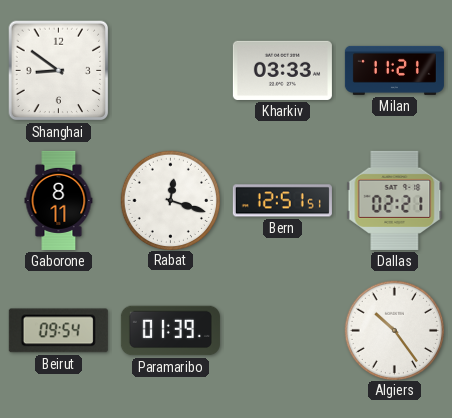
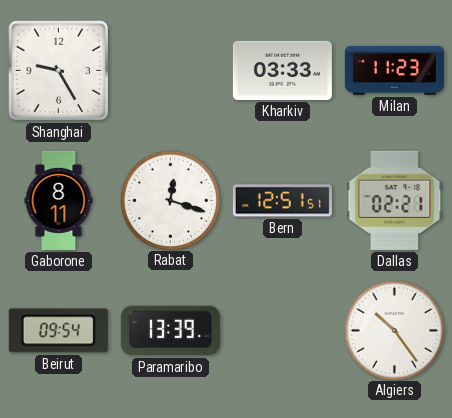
Shanghai: 8:51 -> 9:25
Milan: 11:21 -> 11:23
Paramaribo: 01:39 -> 13:39
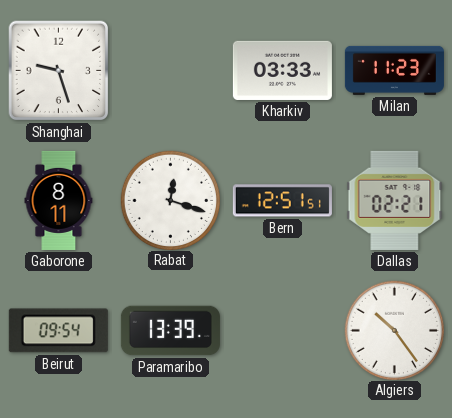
Shanghai: 9:25 -> 9:27
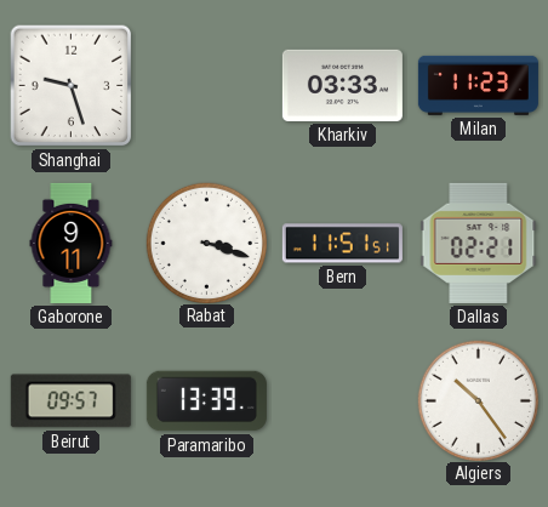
Gaborone: 8:11 -> 9:11
Rabat: 12:18 -> 3:18
Bern: 12:51 -> 11:51
Beirut: 09:54 -> 09:57
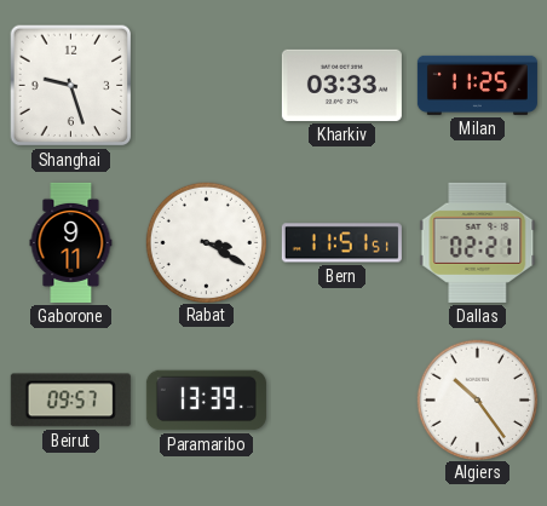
Milan: 11:23 -> 11:25
Rabat: 3:18 -> 3:20
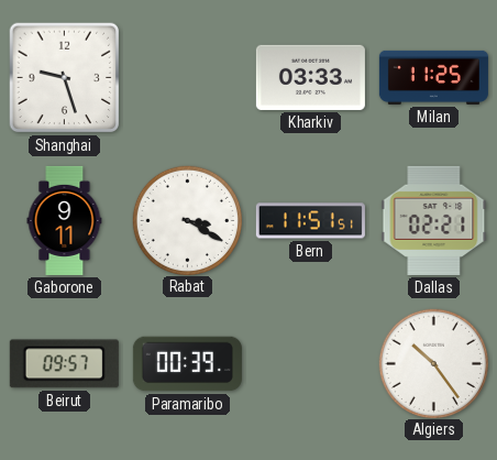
Paramaribo: 13:39 -> 00:39
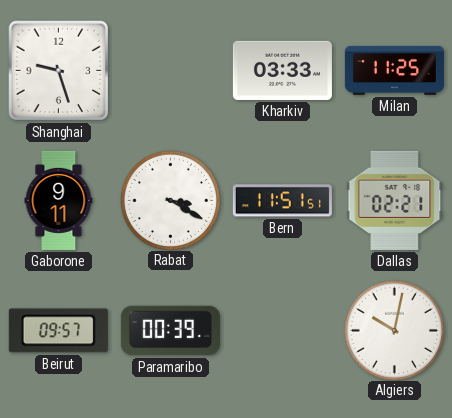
Algiers: 10:24 -> 10:02
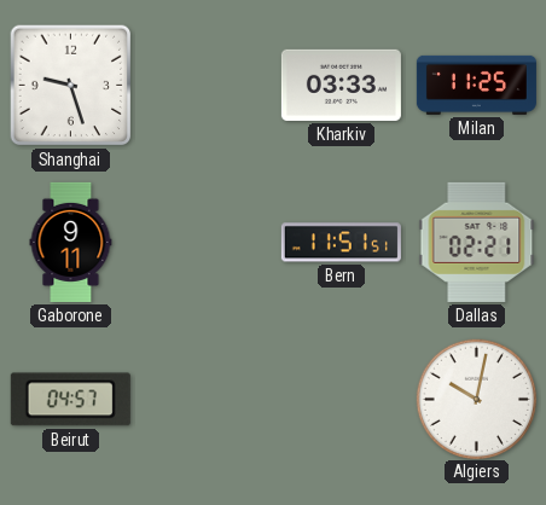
Rabat: 3:20 -> none
Beirut: 09:57 -> 04:57
Paramaribo: 00:39 -> none
